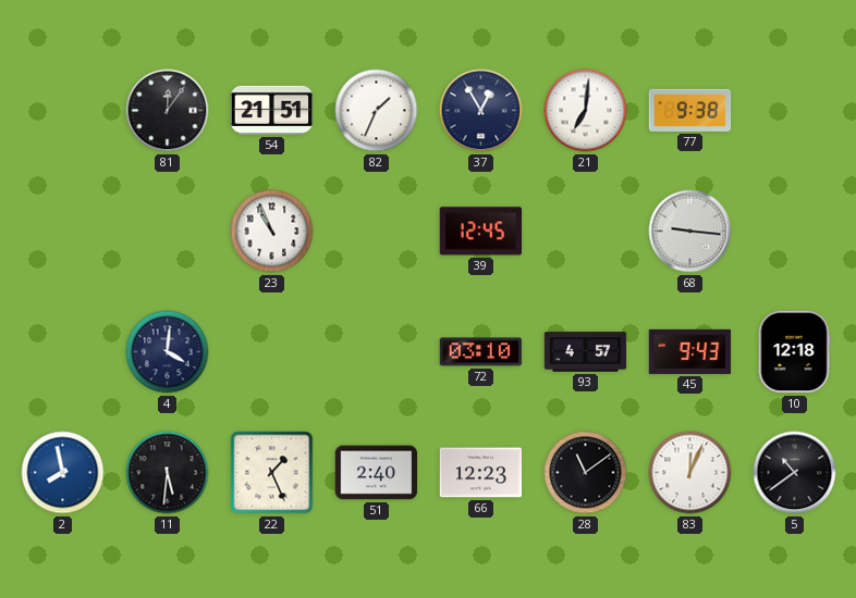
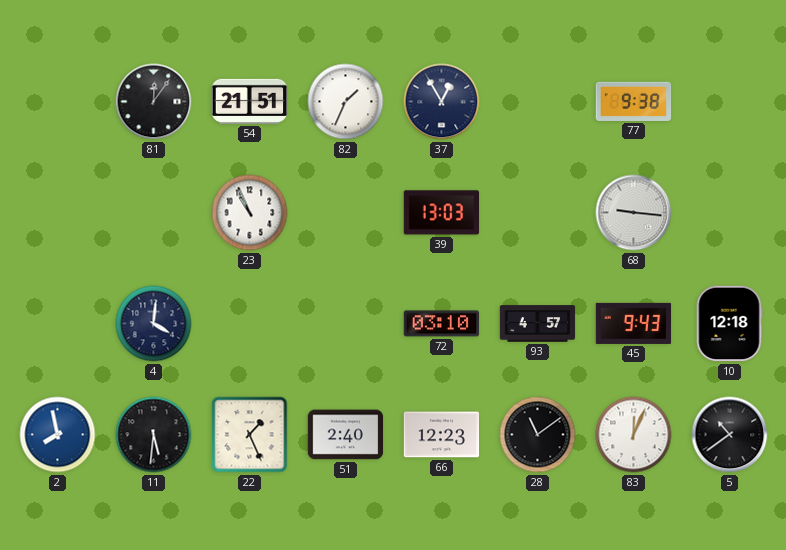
21: 7:01 -> none
39: 12:45 -> 13:03
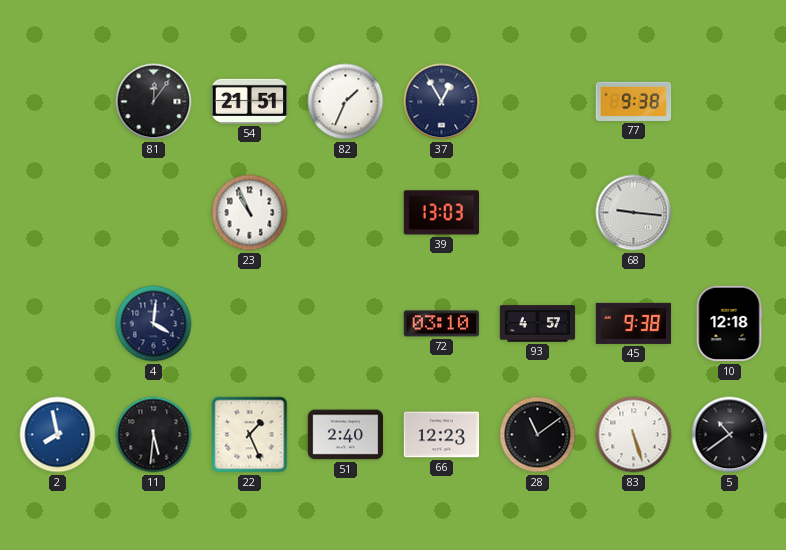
45: 9:43 -> 9:38
83: 12:04 -> 5:27
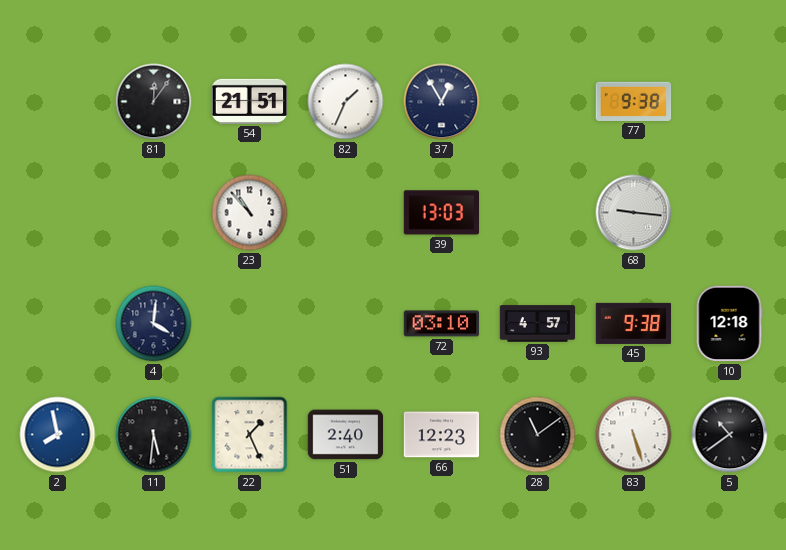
23: 10:56 -> 10:53
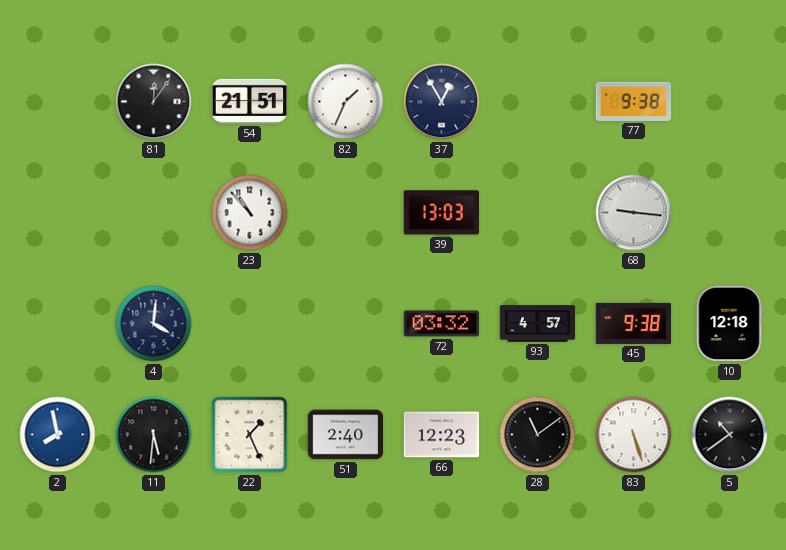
72: 03:10 -> 03:32
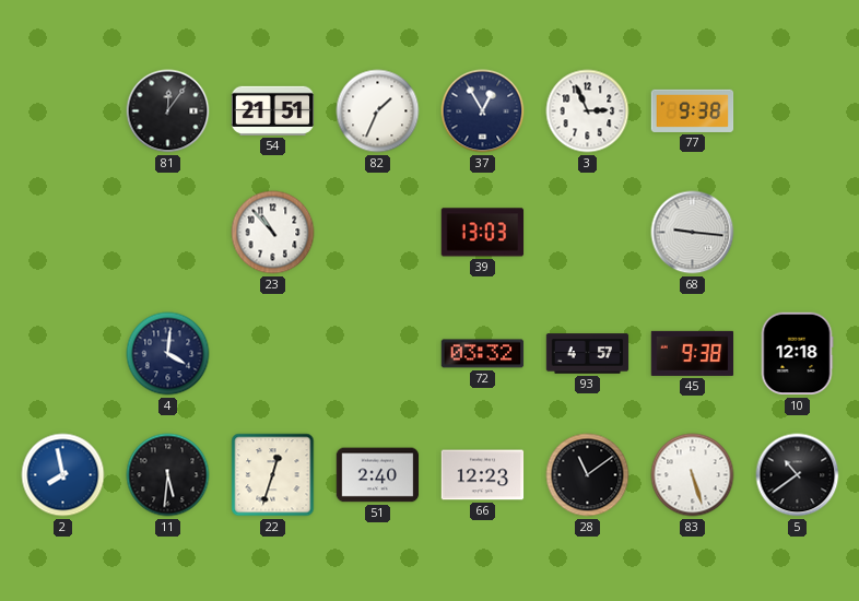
3: none -> 2:56
22: 1:26 -> 12:33
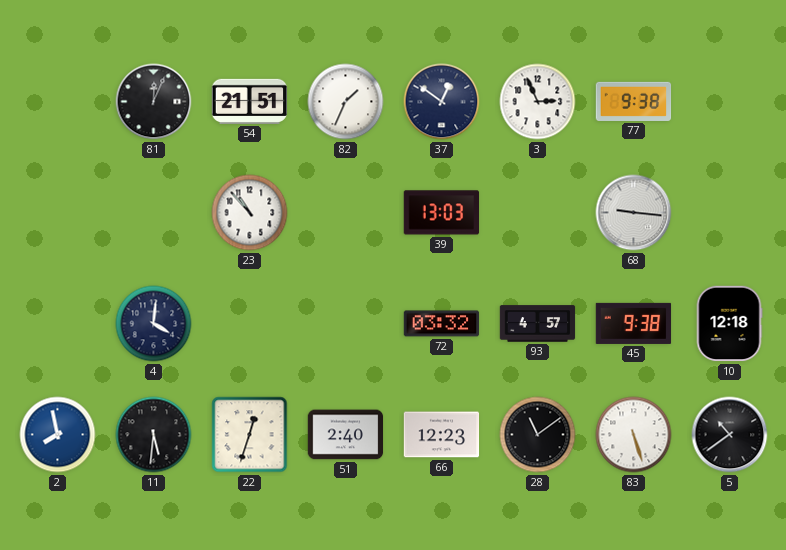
81: 12:06 -> 12:04
37: 12:55 -> 12:51
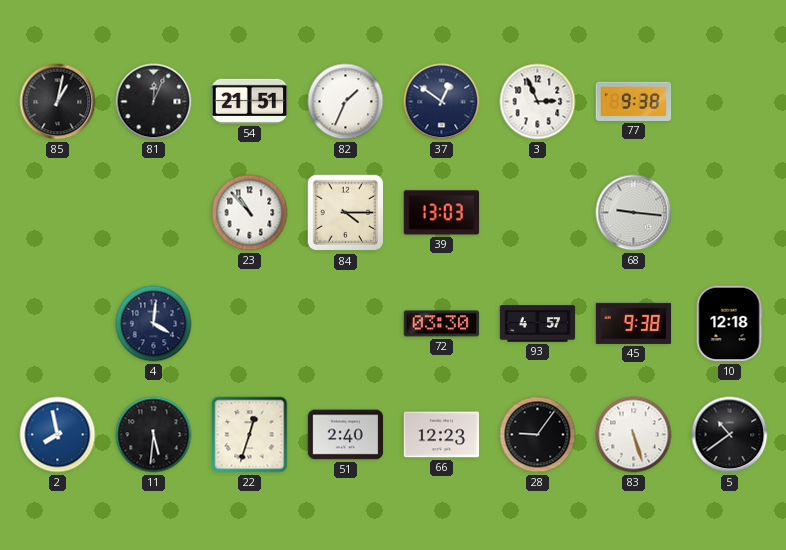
85: none -> 1:02
84: none -> 4:15
72: 03:32 -> 03:30
28: 11:09 -> 9:06
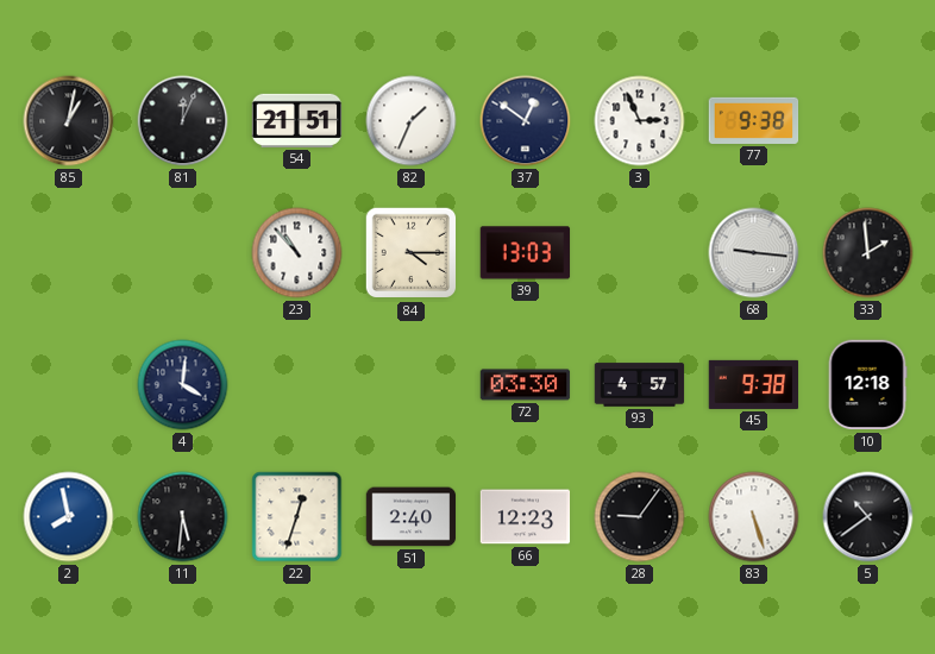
33: none -> 1:59
